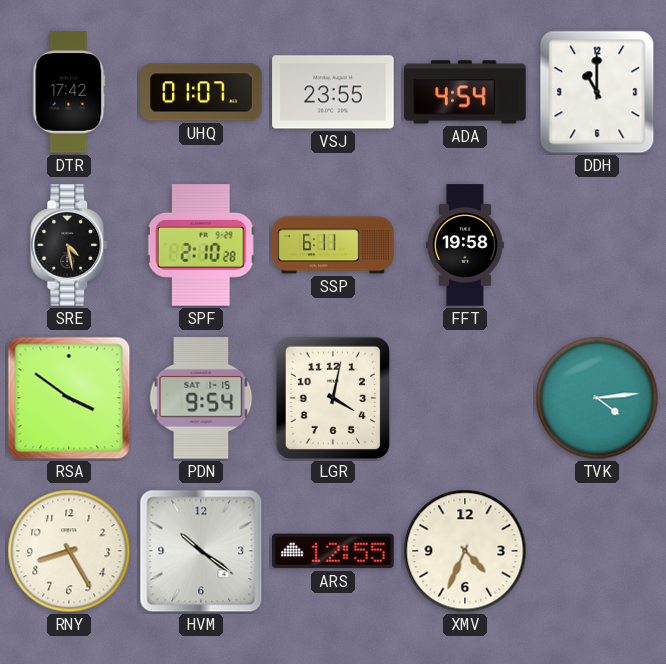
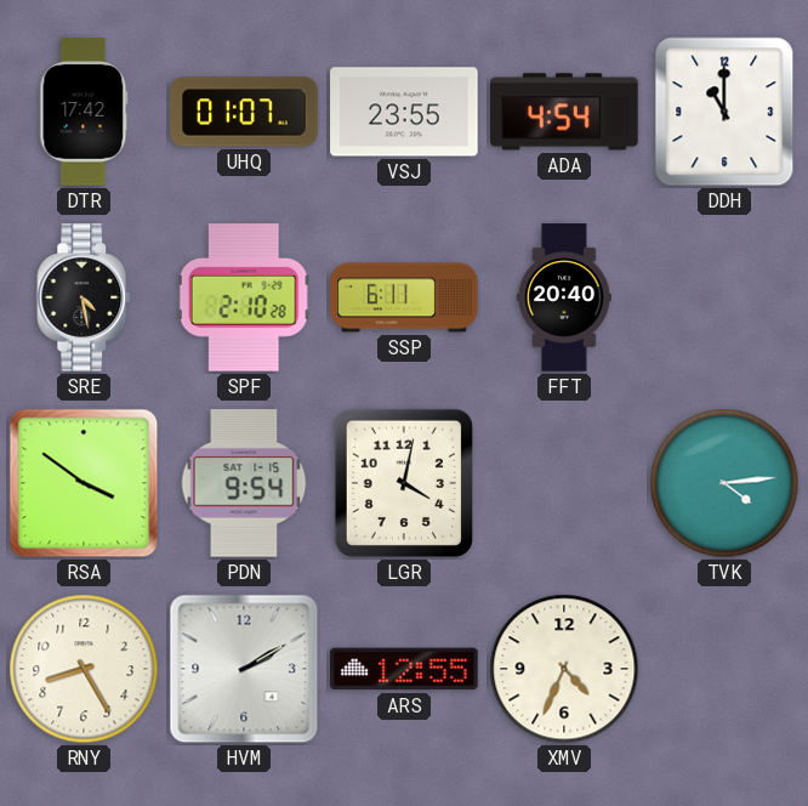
FFT: 19:58 -> 20:40
HVM: 10:21 -> 2:10
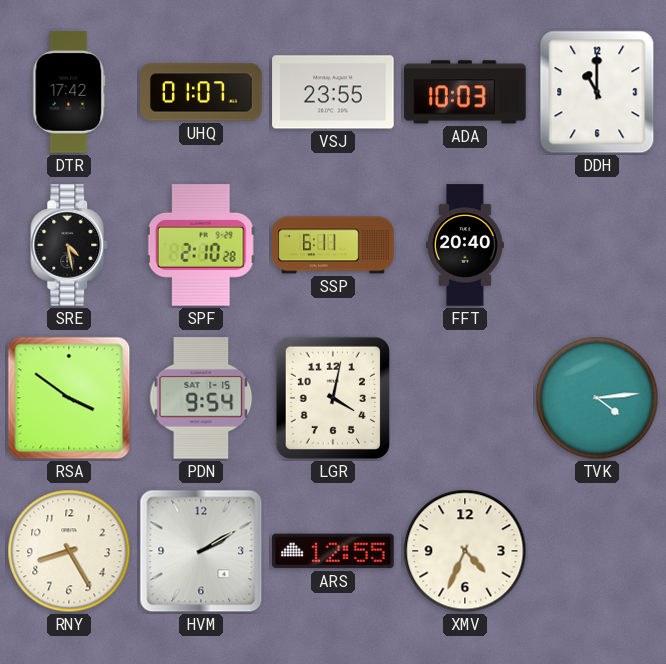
ADA: 4:54 -> 10:03
